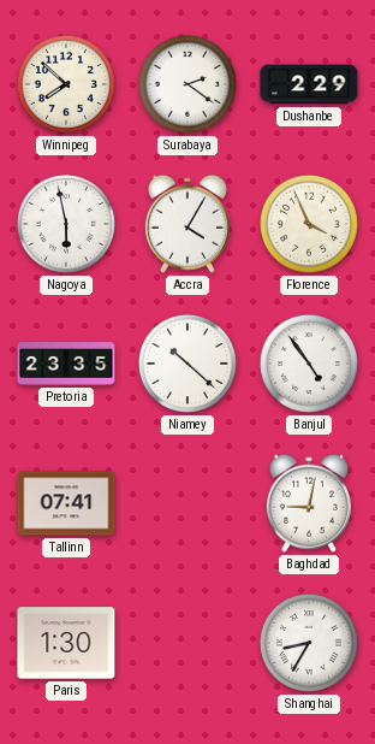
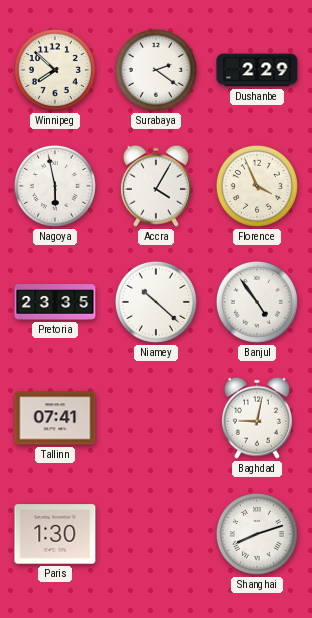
Shanghai: 8:35 -> 8:12
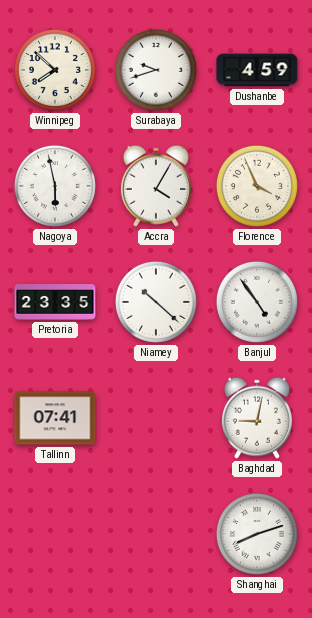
Surabaya: 2:21 -> 9:42
Dushanbe: 2:29 -> 4:59
Paris: 1:30 -> none
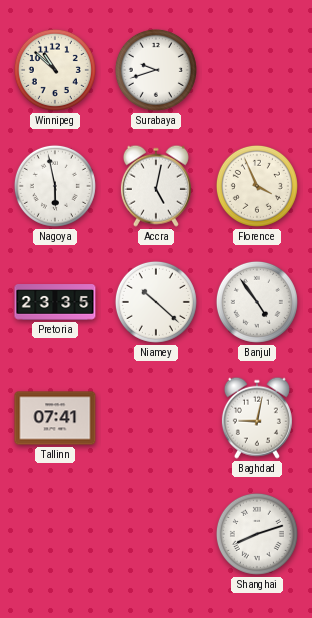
Winnipeg: 7:52 -> 10:52
Dushanbe: 4:59 -> none
Accra: 4:05 -> 5:02
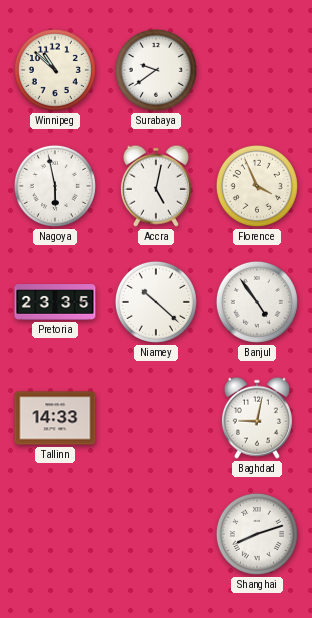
Surabaya: 9:42 -> 9:39
Tallinn: 07:41 -> 14:33
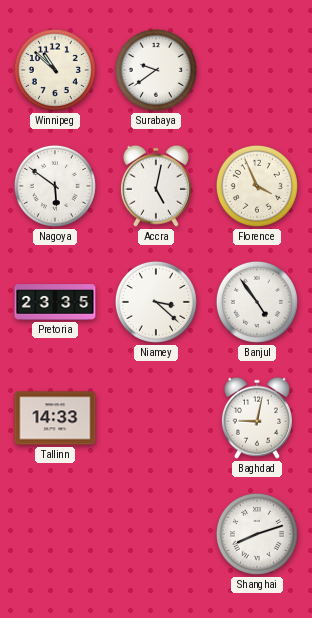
Nagoya: 5:58 -> 5:51
Niamey: 10:22 -> 3:22
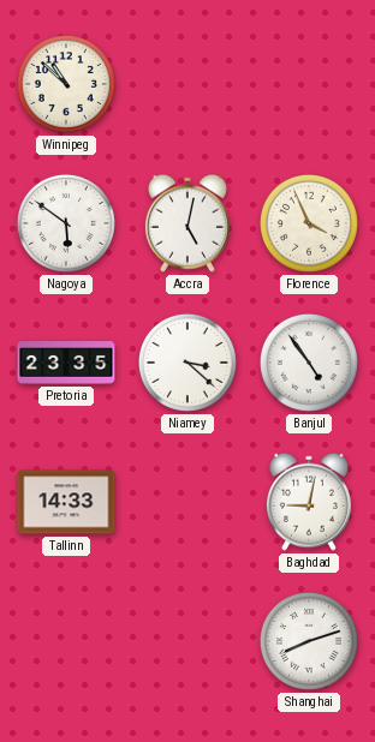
Surabaya: 9:39 -> none
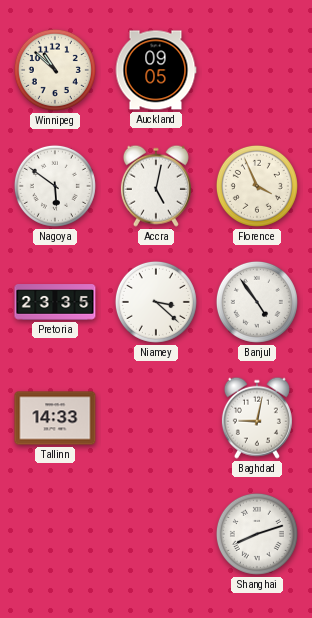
Auckland: none -> 09:05
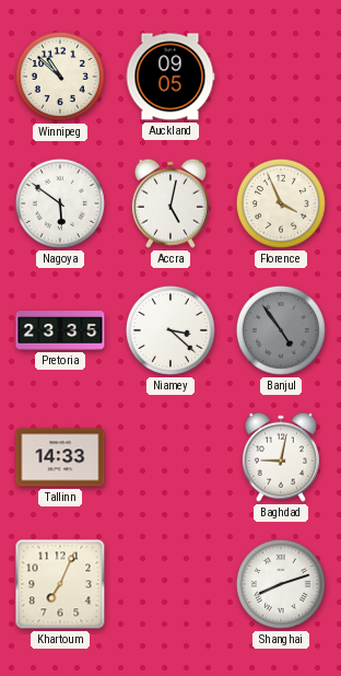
Banjul dial: white -> grey
Khartoum: none -> 7:04
